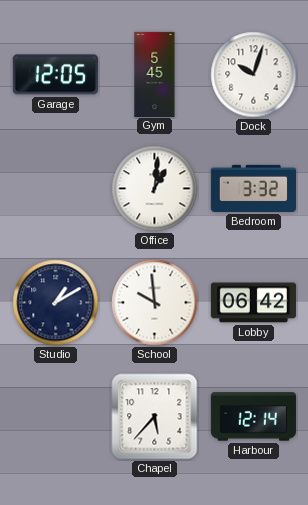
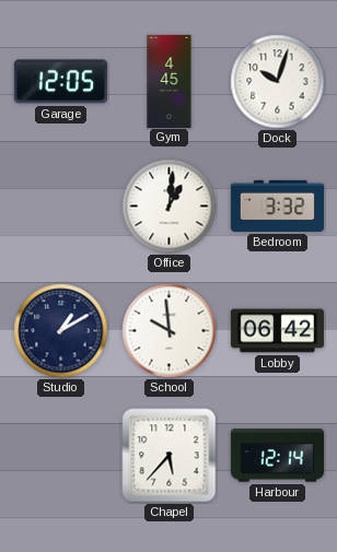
Gym: 5:45 -> 4:45
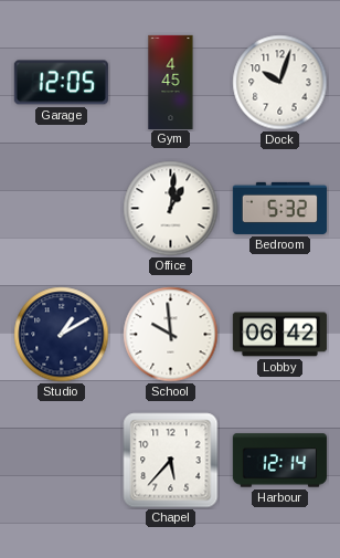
Bedroom: 3:32 -> 5:32
